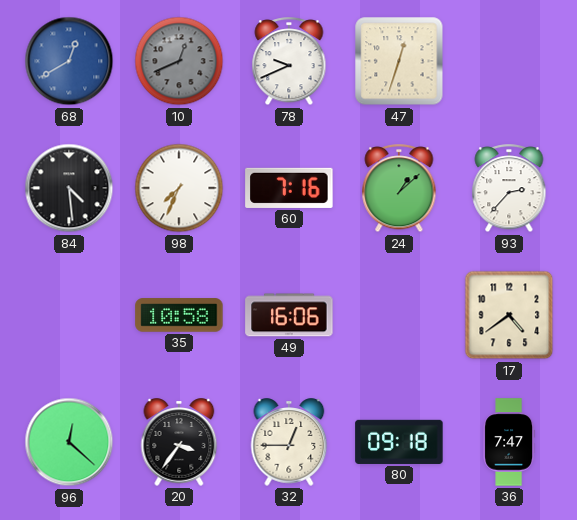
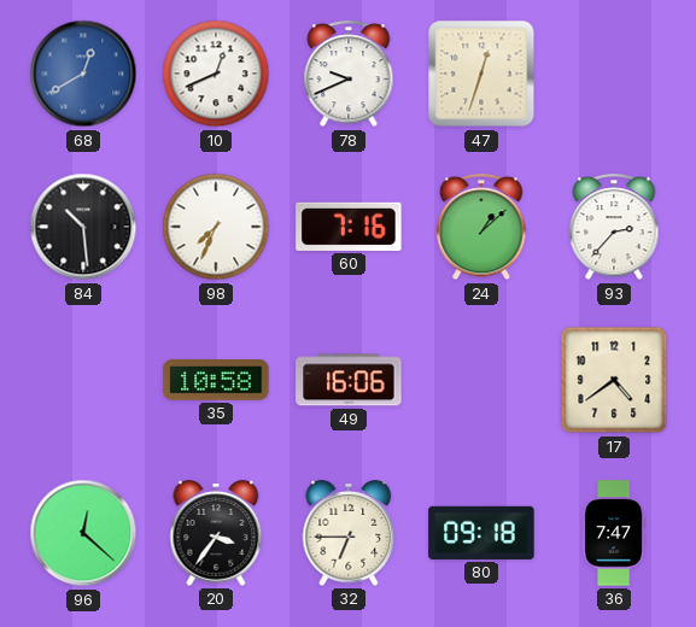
10 dial: grey -> white
84: 4:29 -> 10:29
32: 12:45 -> 6:45
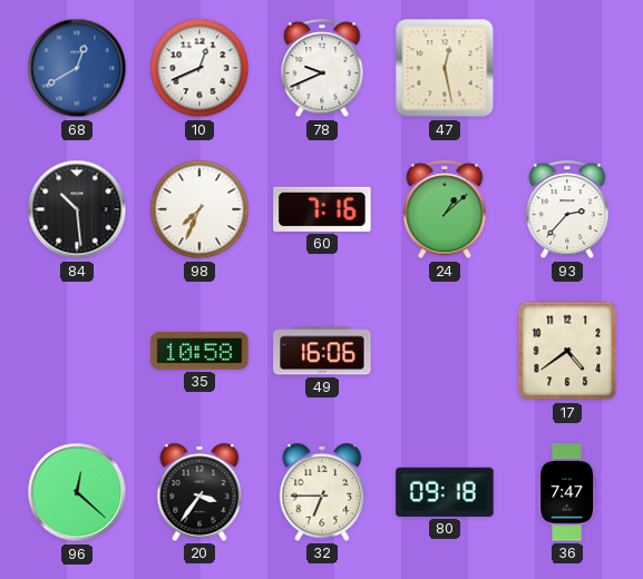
47: 12:33 -> 12:28
